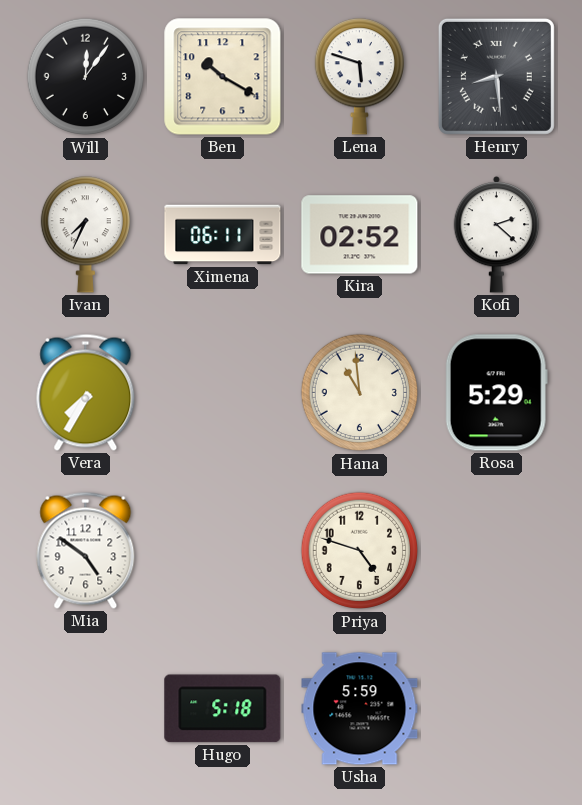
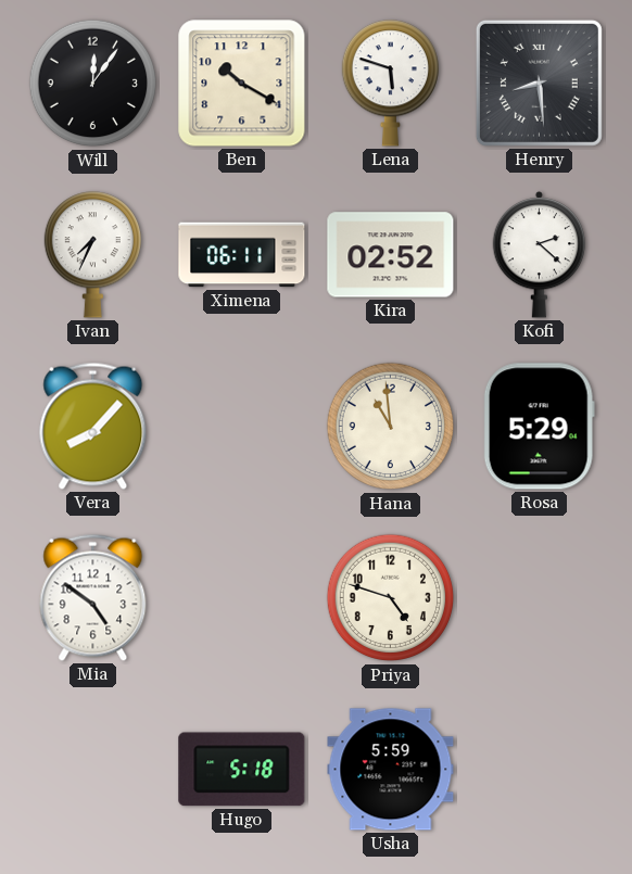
Vera: 7:35 -> 8:07
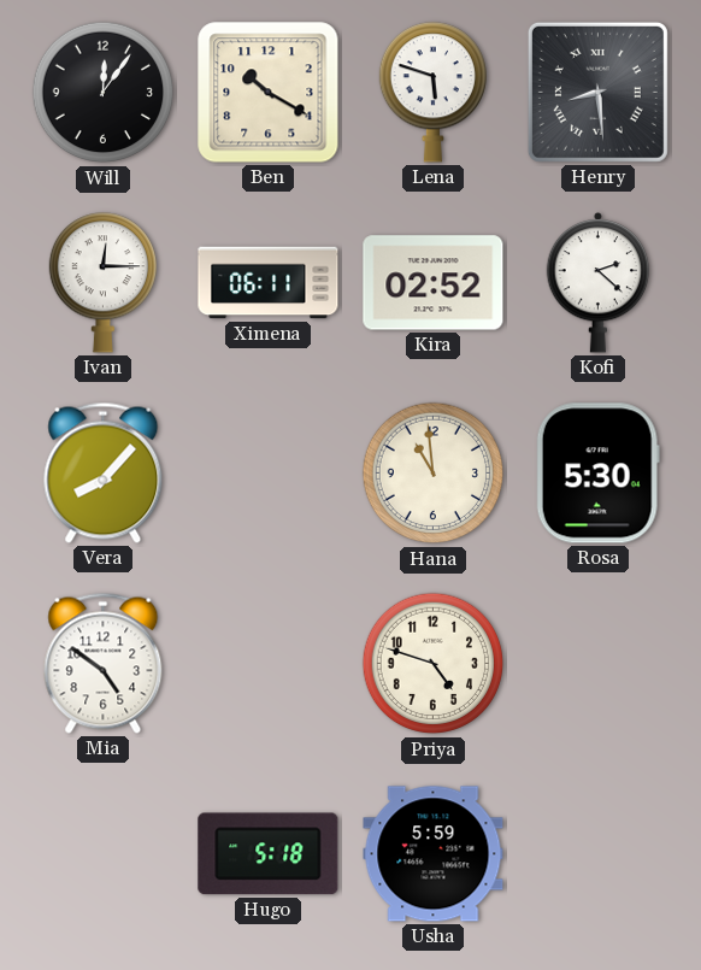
Ivan: 7:34 -> 12:15
Rosa: 5:29 -> 5:30
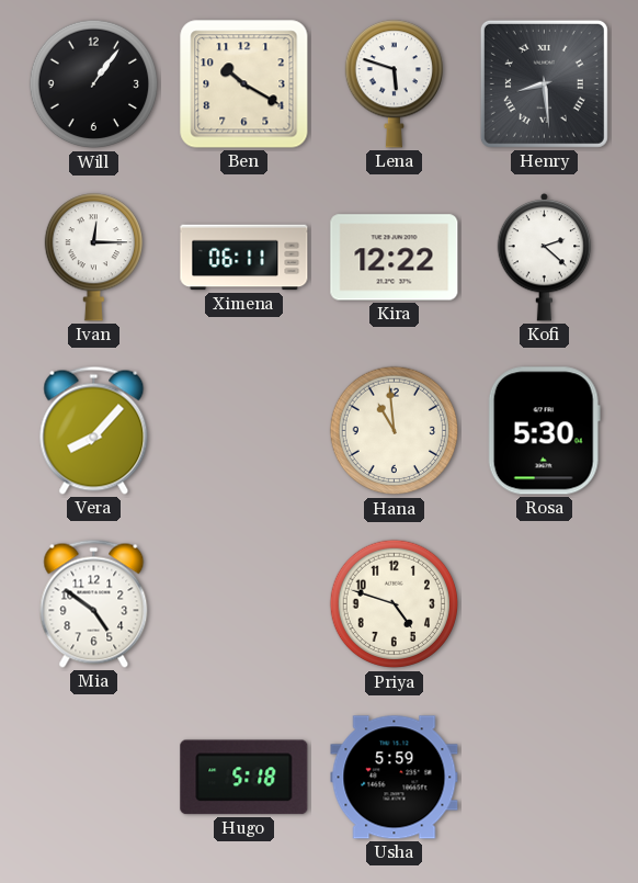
Will: 12:06 -> 1:06
Kira: 02:52 -> 12:22
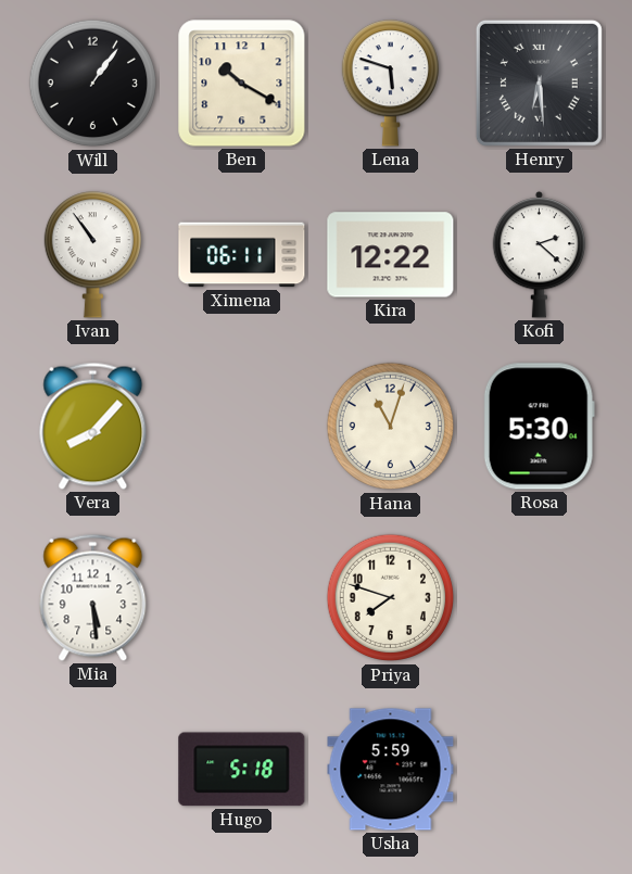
Henry: 8:29 -> 6:29
Ivan: 12:15 -> 10:54
Hana: 10:59 -> 11:03
Mia: 4:51 -> 5:29
Priya: 4:48 -> 7:48
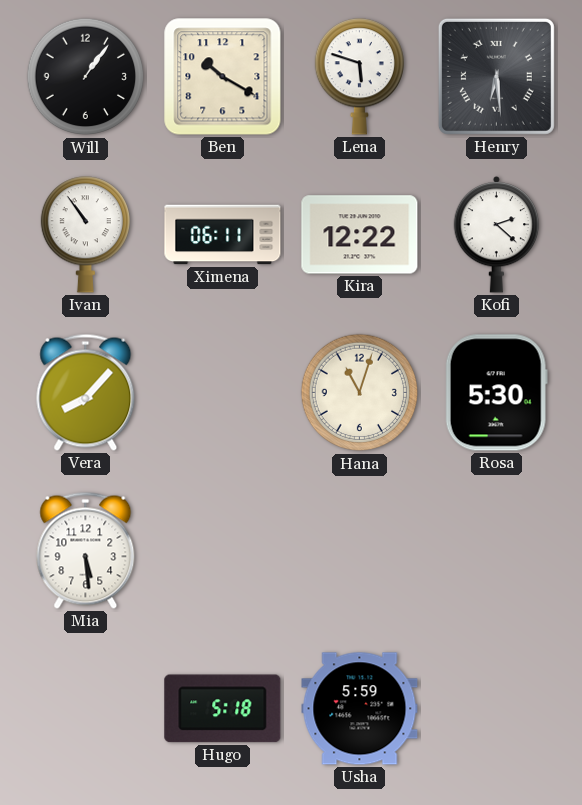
Priya: 7:48 -> none
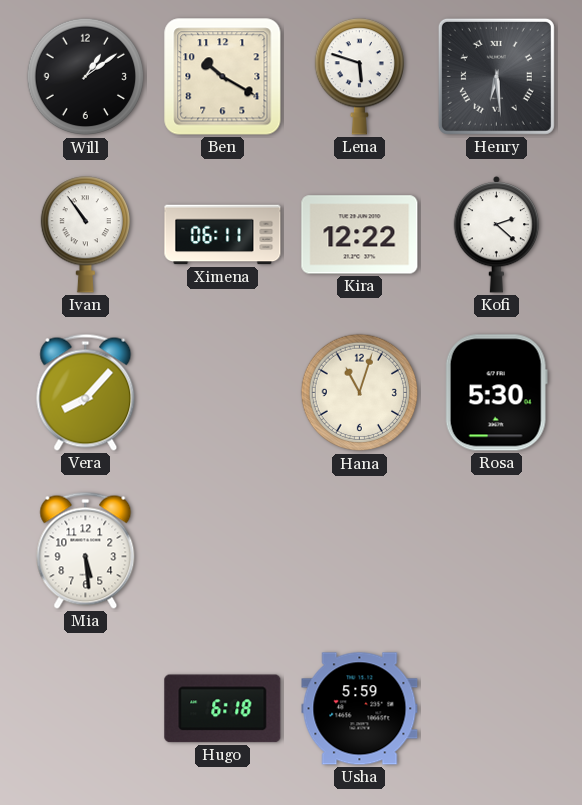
Will: 1:06 -> 1:09
Hugo: 5:18 -> 6:18
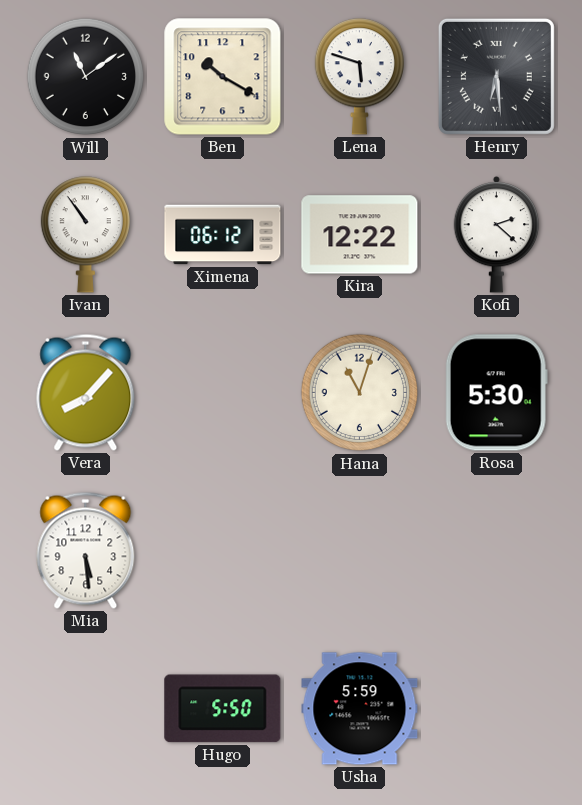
Will: 1:09 -> 11:09
Ximena: 06:11 -> 06:12
Hugo: 6:18 -> 5:50
